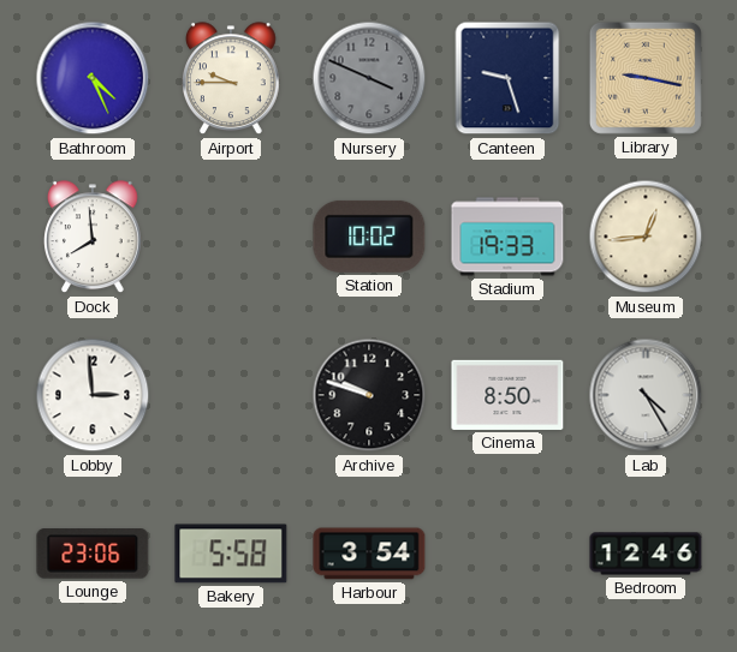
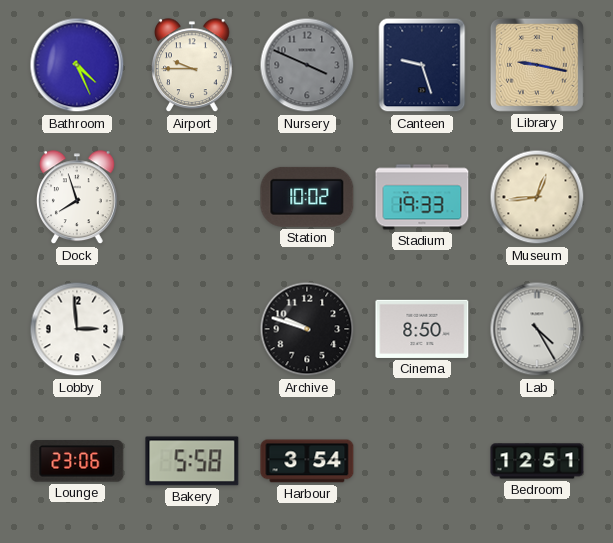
Dock: 7:59 -> 7:57
Bedroom: 12:46 -> 12:51
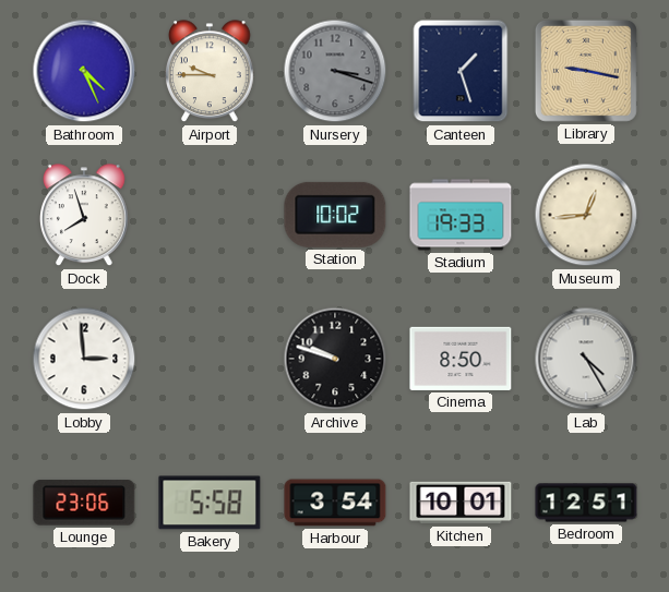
Nursery: 3:49 -> 3:18
Canteen: 9:27 -> 1:27
Kitchen: none -> 10:01
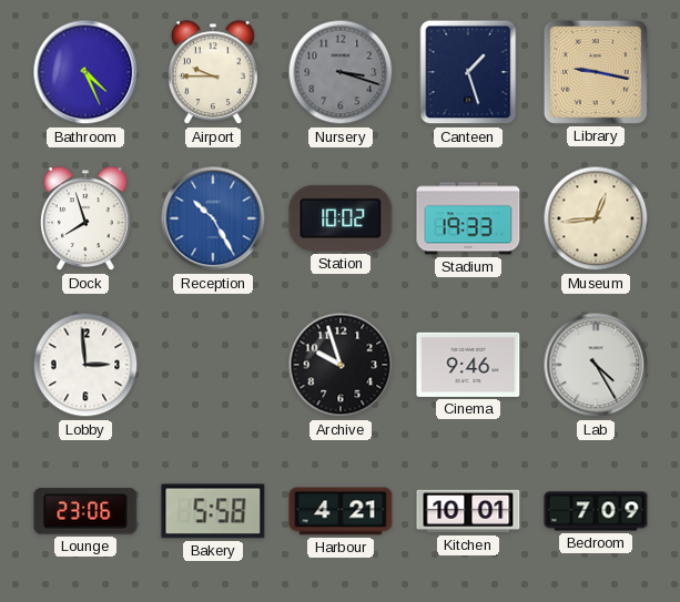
Reception: none -> 10:25
Archive: 9:48 -> 9:57
Cinema: 8:50 -> 9:46
Harbour: 3:54 -> 4:21
Bedroom: 12:51 -> 7:09
